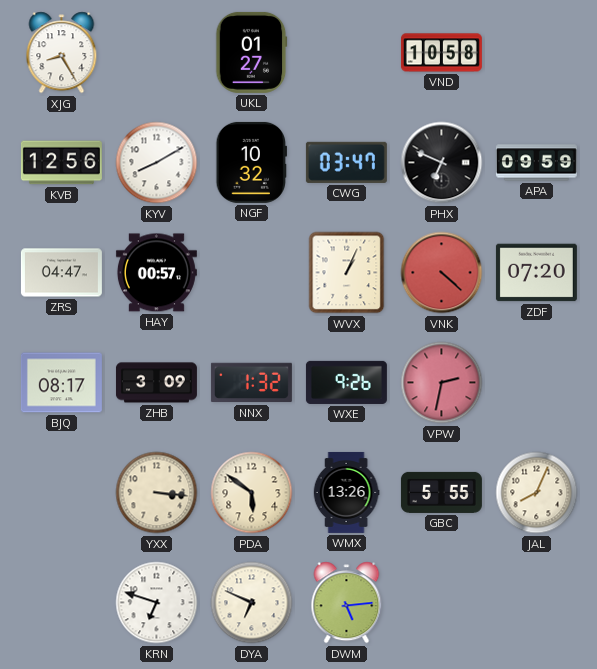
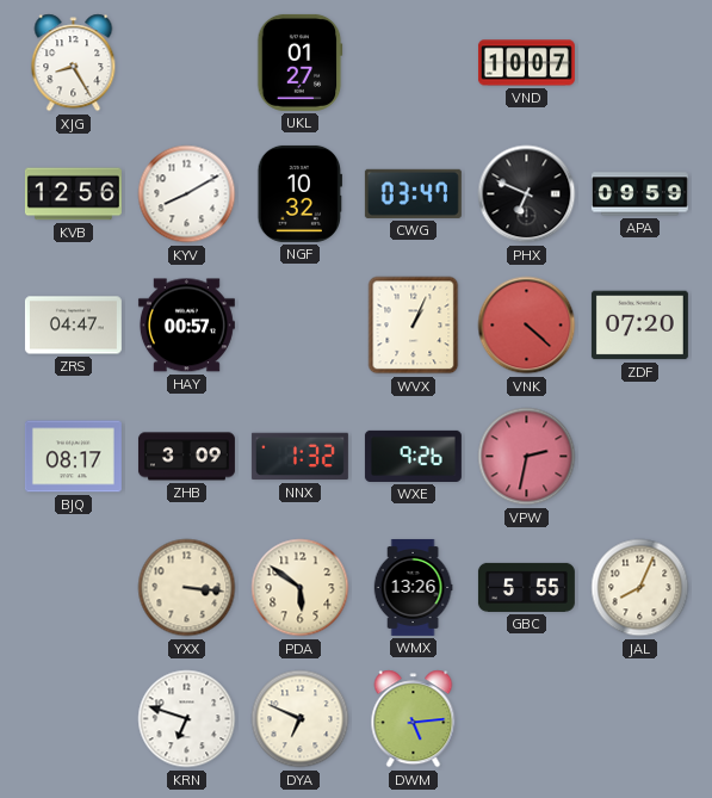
VND: 10:58 -> 10:07
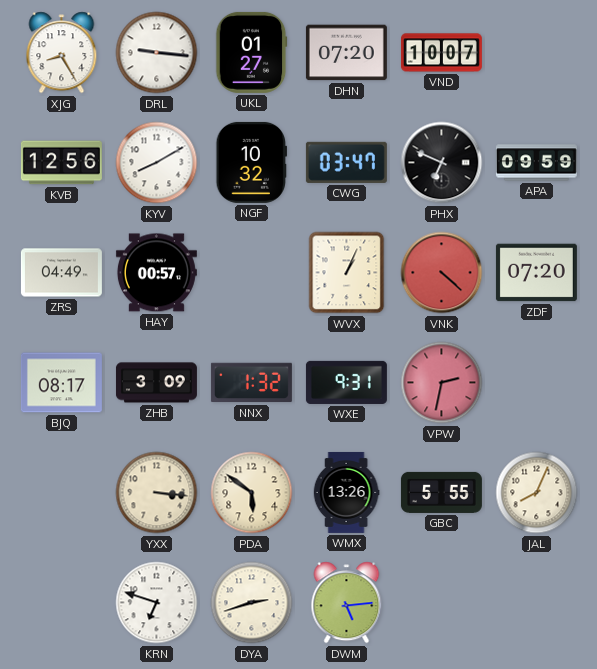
DRL: none -> 9:16
DHN: none -> 07:20
ZRS: 04:47 -> 04:49
WXE: 9:26 -> 9:31
DYA: 6:49 -> 2:42
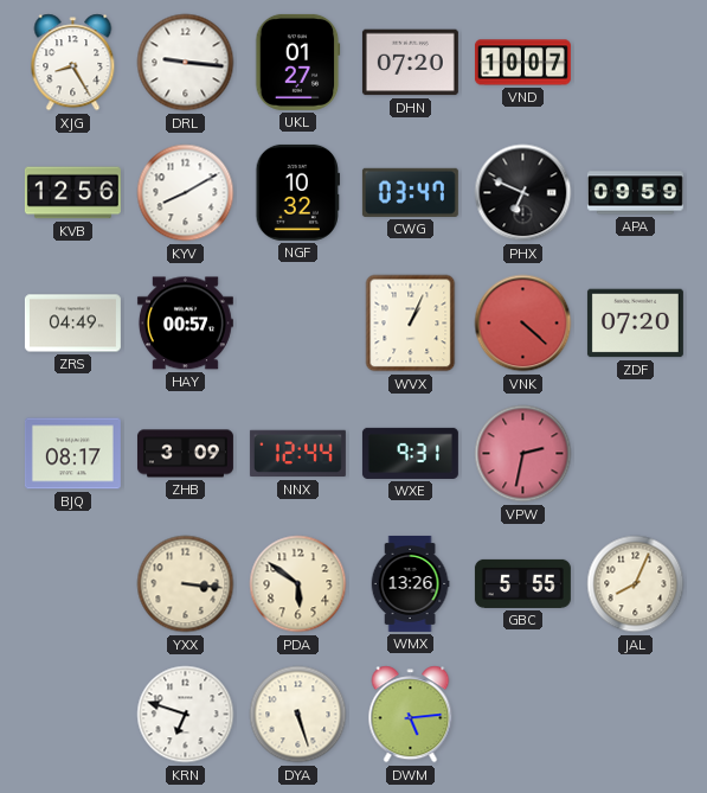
NNX: 1:32 -> 12:44
DYA: 2:42 -> 5:27
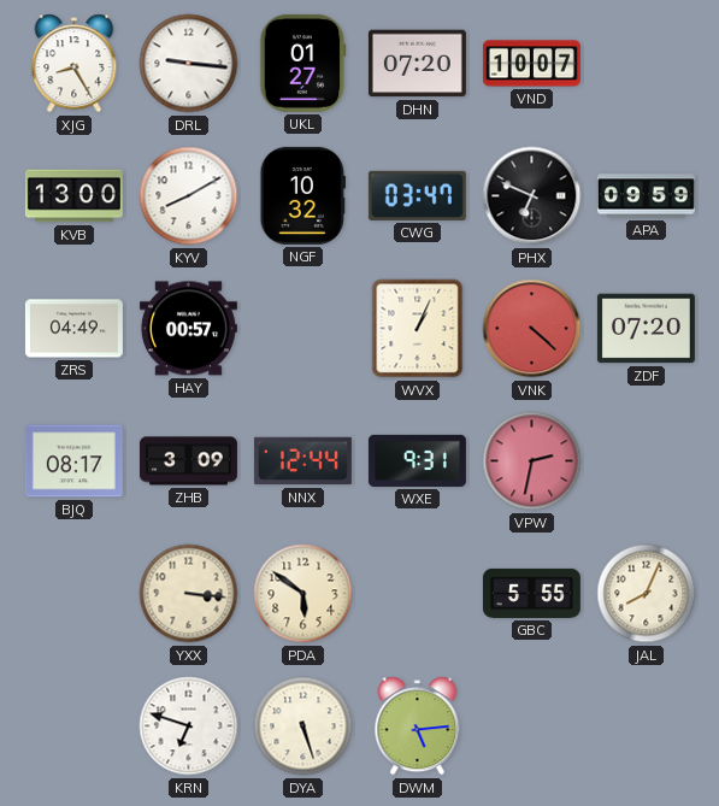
KVB: 12:56 -> 13:00
WMX: 13:26 -> none
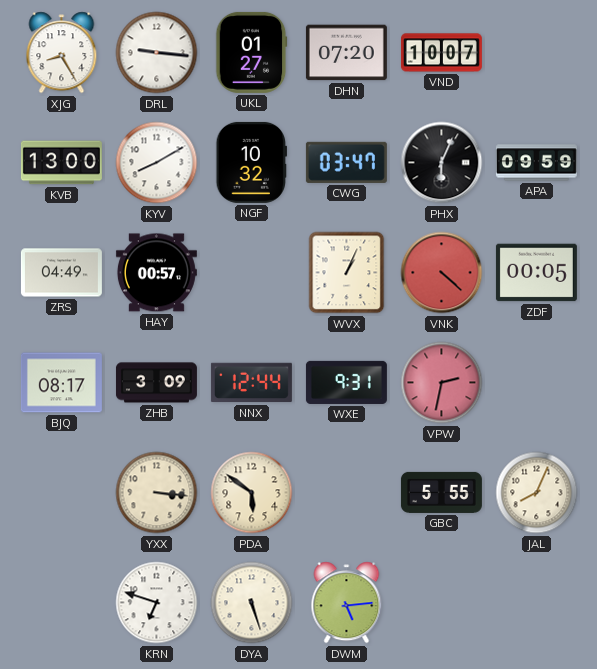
PHX: 6:49 -> 6:04
ZDF: 07:20 -> 00:05
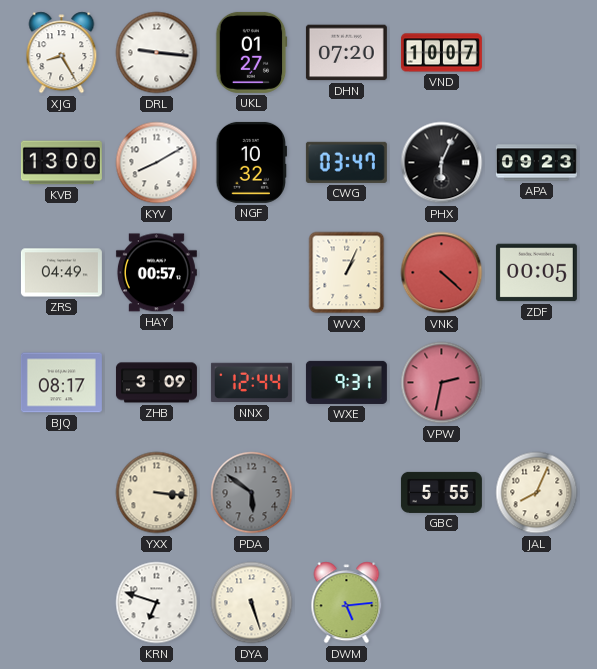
APA: 09:59 -> 09:23
PDA dial: cream -> grey
